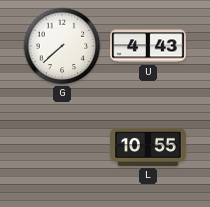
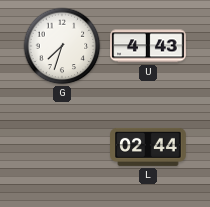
G: 7:38 -> 7:33
L: 10:55 -> 02:44
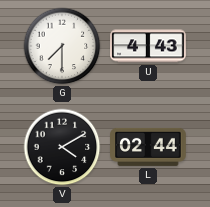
G: 7:33 -> 7:30
V: none -> 4:10
